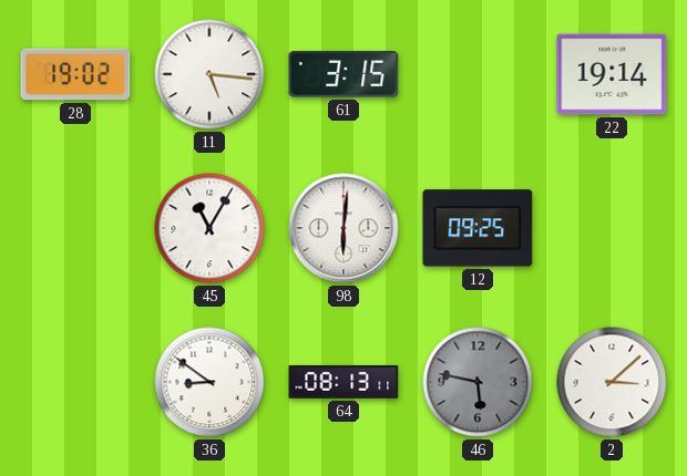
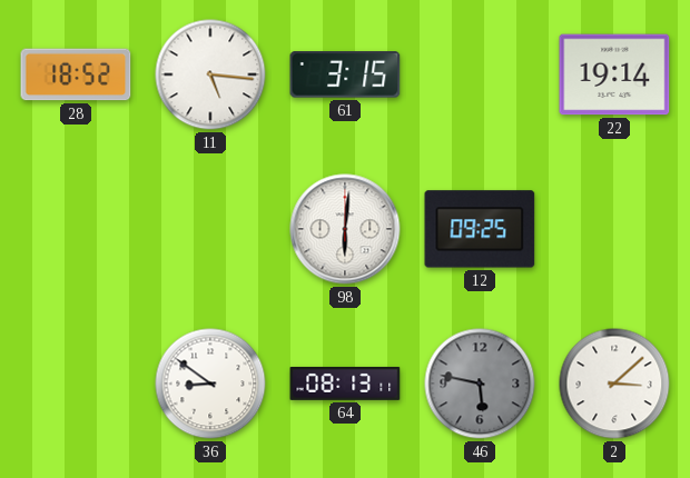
28: 19:02 -> 18:52
45: 11:05 -> none
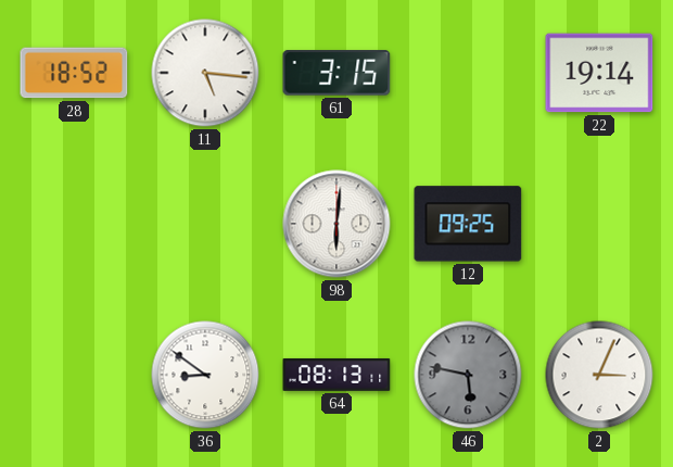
2: 3:08 -> 3:04
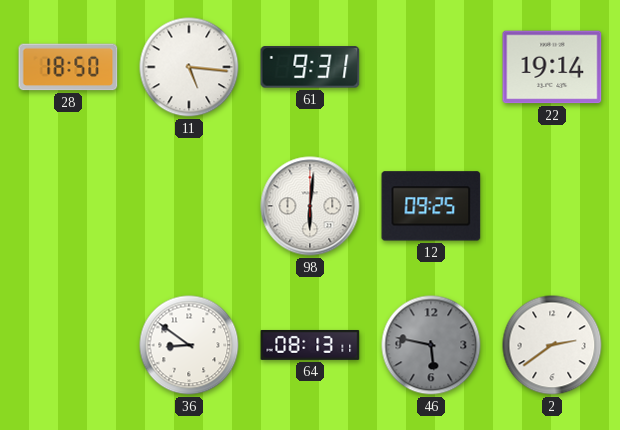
28: 18:52 -> 18:50
61: 3:15 -> 9:31
2: 3:04 -> 2:39
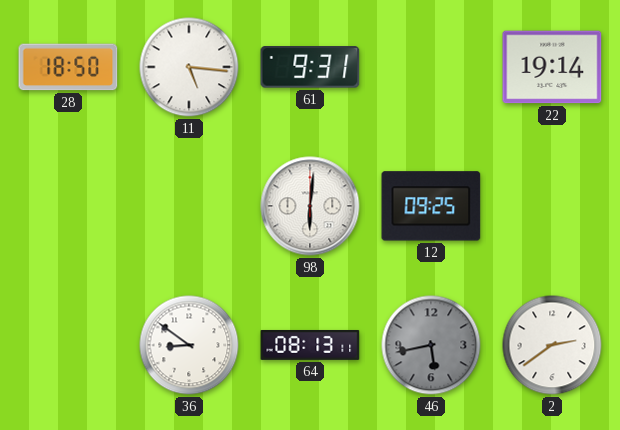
46: 5:47 -> 5:43
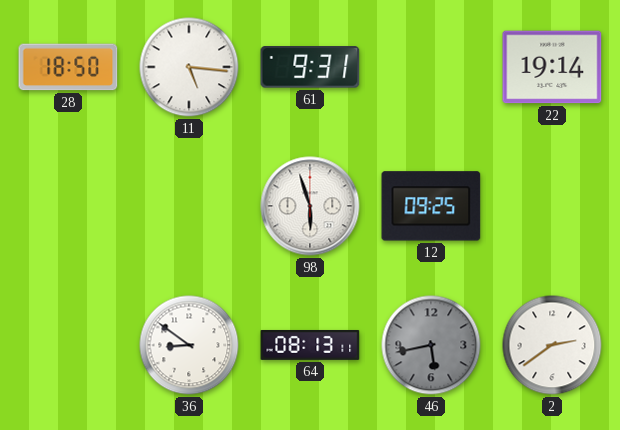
98: 6:01 -> 5:57
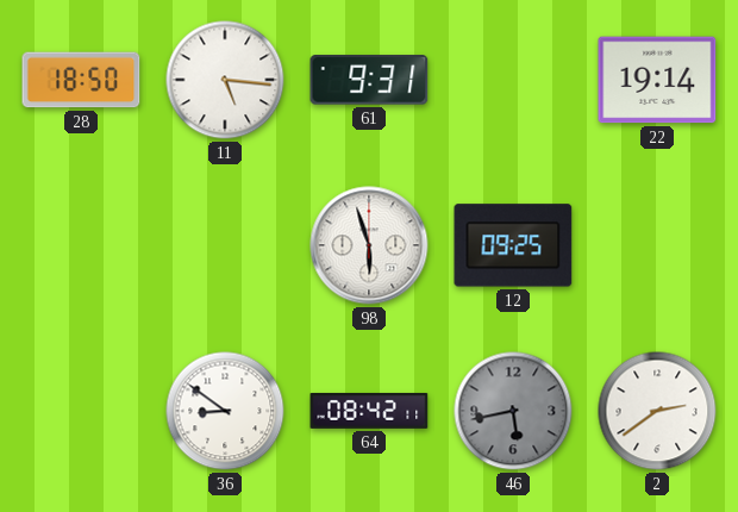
64: 08:13 -> 08:42
